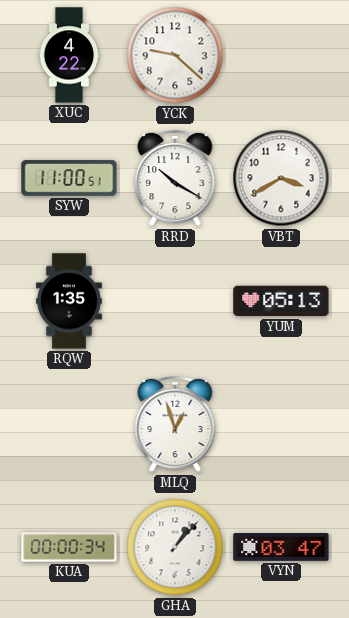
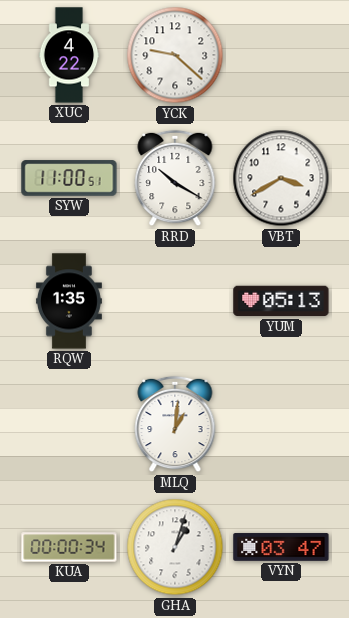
MLQ: 12:57 -> 1:01
GHA: 1:07 -> 1:03
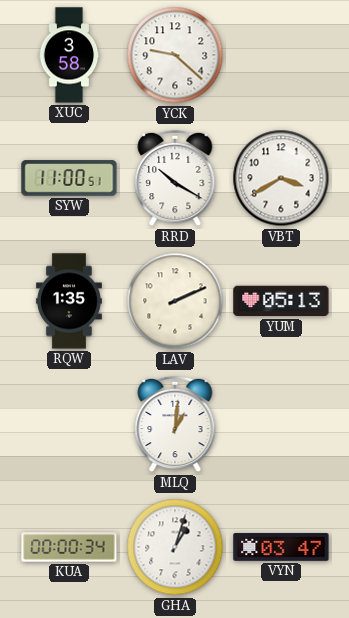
XUC: 4:22 -> 3:58
LAV: none -> 2:11
